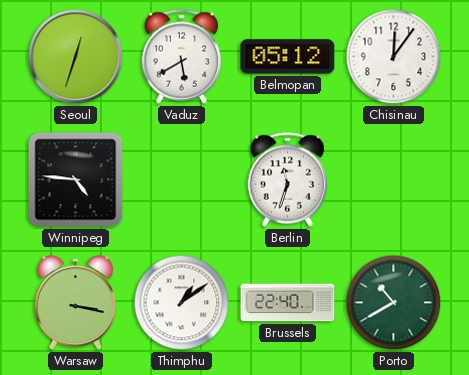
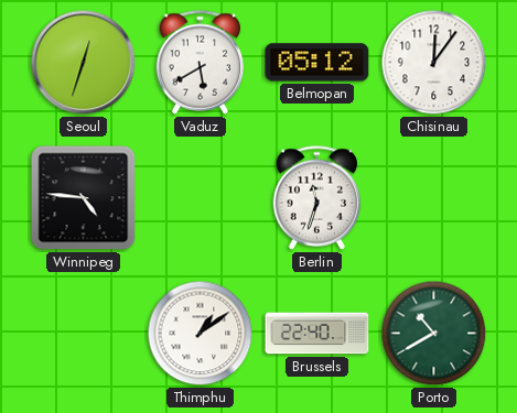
Warsaw: 3:17 -> none
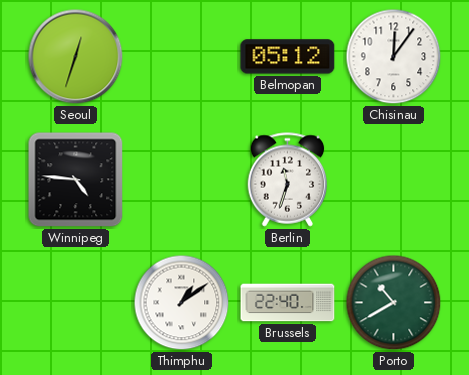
Vaduz: 5:40 -> none
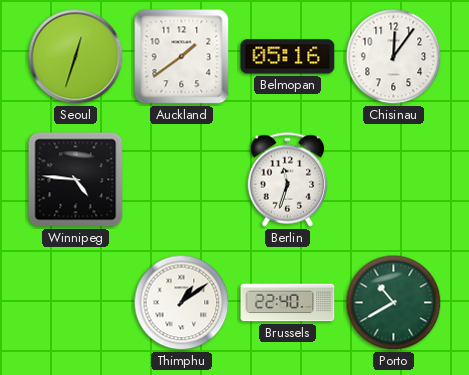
Auckland: none -> 1:39
Belmopan: 05:12 -> 05:16
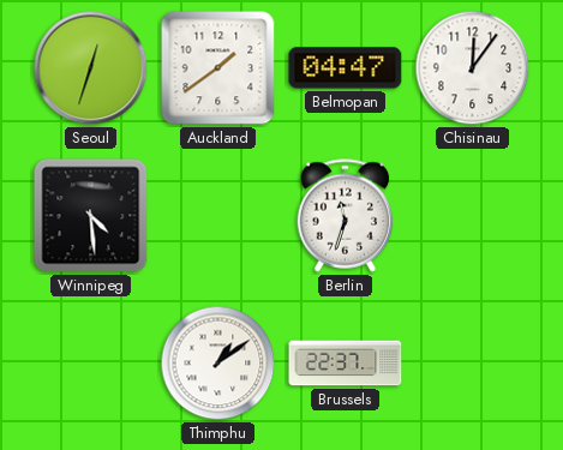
Belmopan: 05:16 -> 04:47
Winnipeg: 4:46 -> 4:29
Brussels: 22:40 -> 22:37
Porto: 10:40 -> none
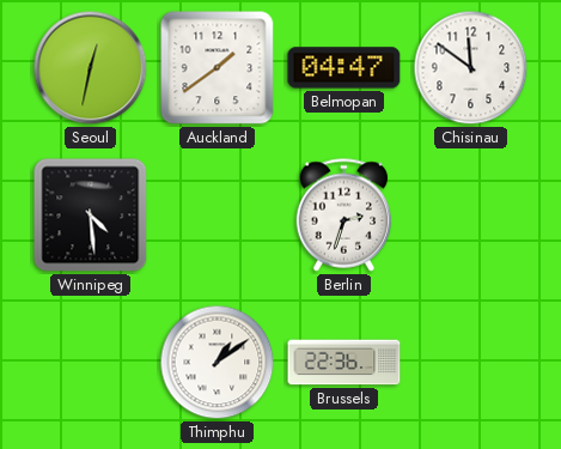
Seoul: 12:33 -> 12:32
Chisinau: 12:06 -> 11:51
Berlin: 11:33 -> 2:33
Brussels: 22:37 -> 22:36
